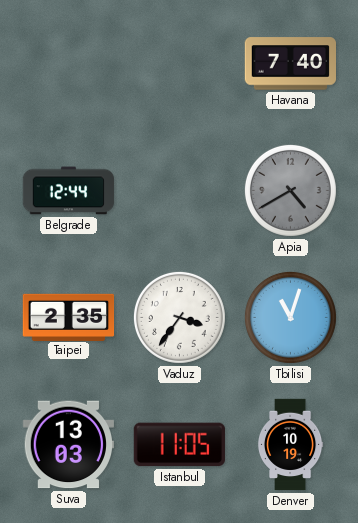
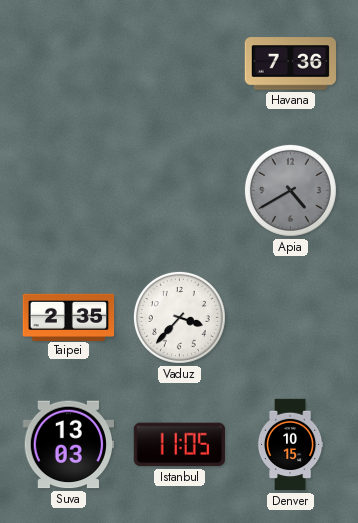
Havana: 7:40 -> 7:36
Belgrade: 12:44 -> none
Vaduz: 3:36 -> 3:37
Tbilisi: 11:03 -> none
Denver: 10:19 -> 10:15
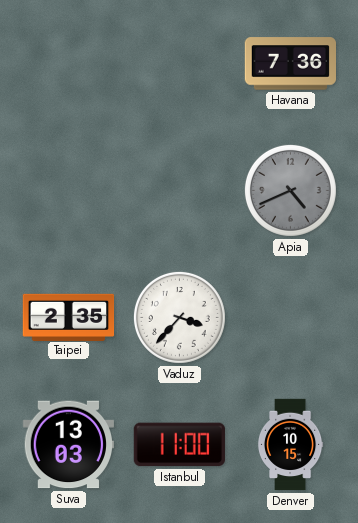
Apia: 4:40 -> 4:41
Istanbul: 11:05 -> 11:00
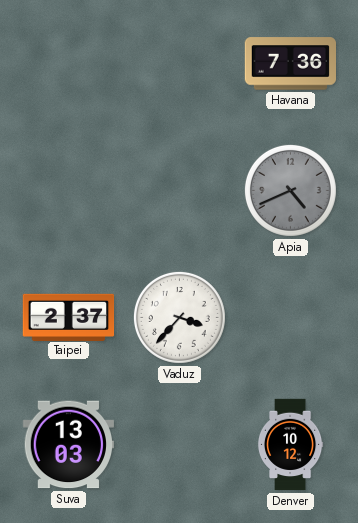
Taipei: 2:35 -> 2:37
Istanbul: 11:00 -> none
Denver: 10:15 -> 10:12
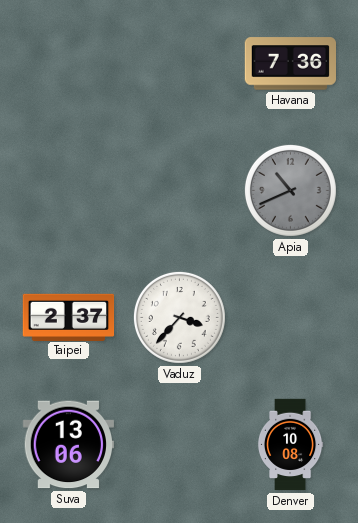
Apia: 4:41 -> 10:41
Suva: 13:03 -> 13:06
Denver: 10:12 -> 10:08
